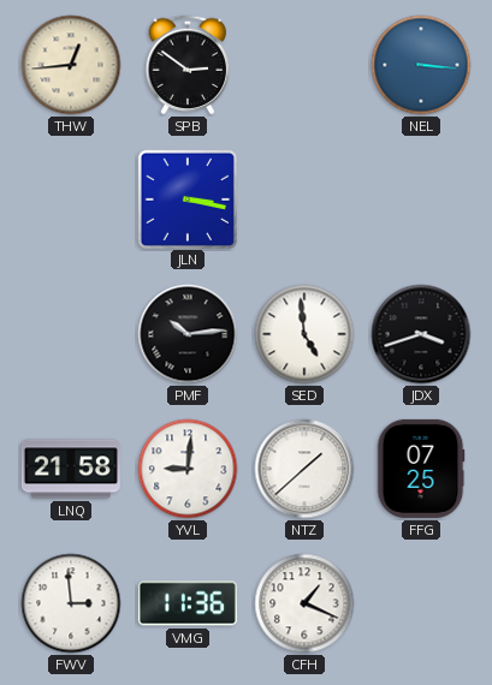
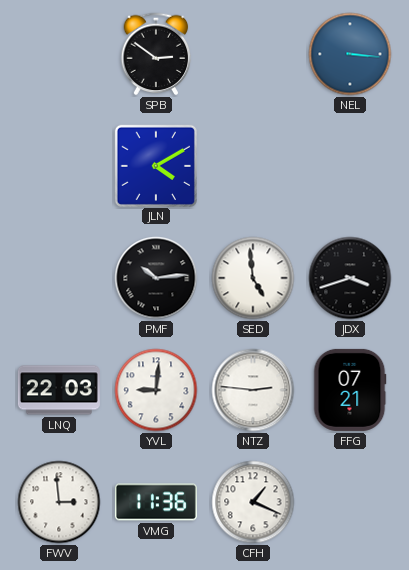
THW: 12:44 -> none
JLN: 3:17 -> 4:10
LNQ: 21:58 -> 22:03
NTZ: 1:38 -> 2:46
FFG: 07:25 -> 07:21
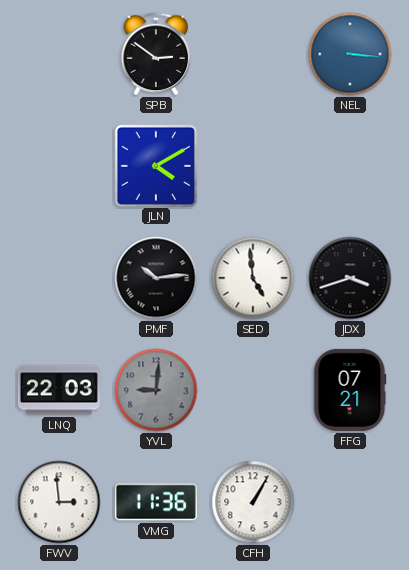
YVL dial: white -> grey
NTZ: 2:46 -> none
CFH: 1:19 -> 1:05
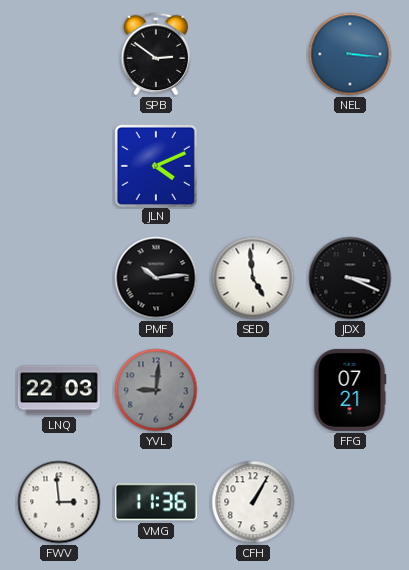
JLN: 4:10 -> 4:11
JDX: 3:42 -> 3:19
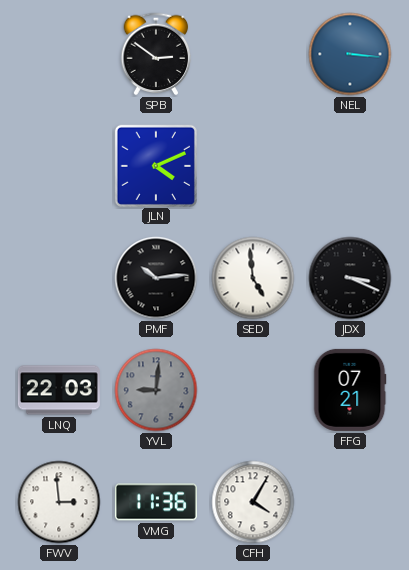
CFH: 1:05 -> 4:05
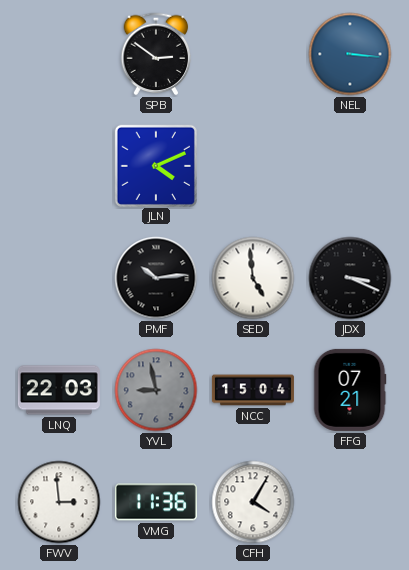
YVL: 9:01 -> 8:58
NCC: none -> 15:04
